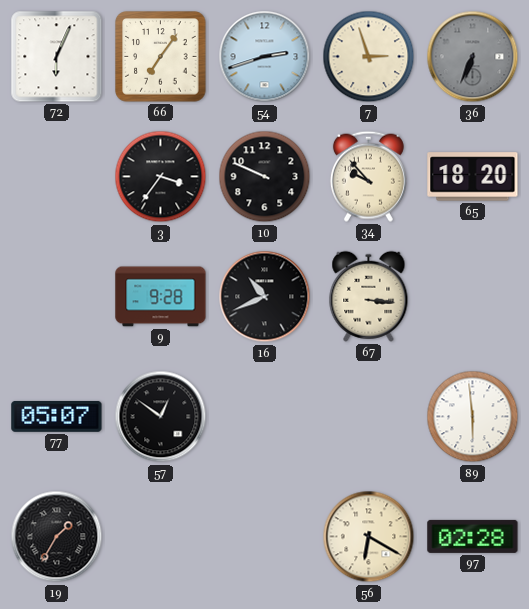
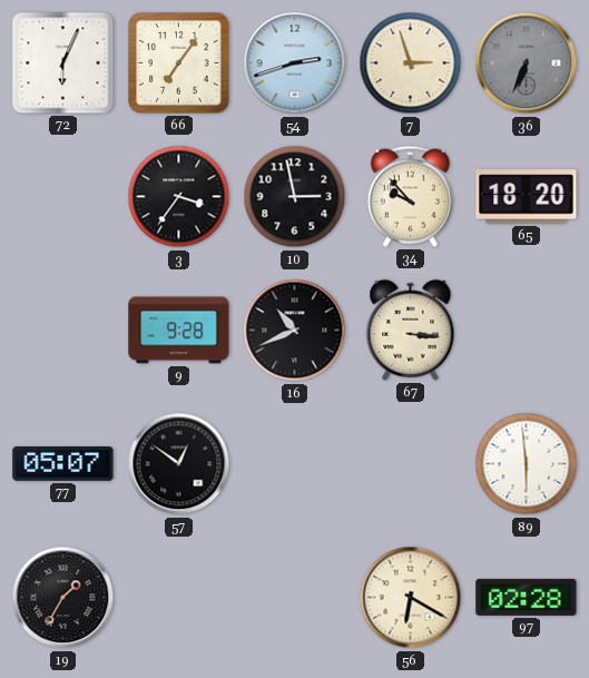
10: 9:49 -> 2:58
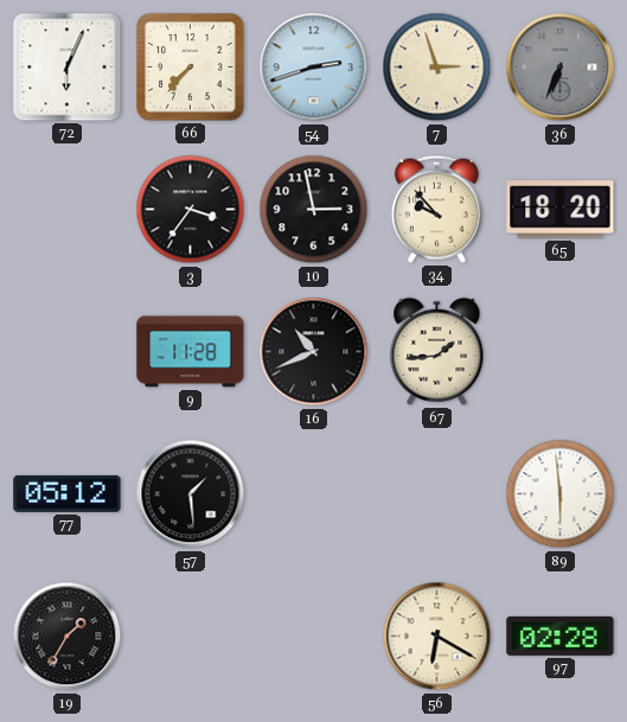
66: 7:06 -> 7:37
9: 9:28 -> 11:28
67: 3:16 -> 1:44
77: 05:07 -> 05:12
57: 12:51 -> 1:29
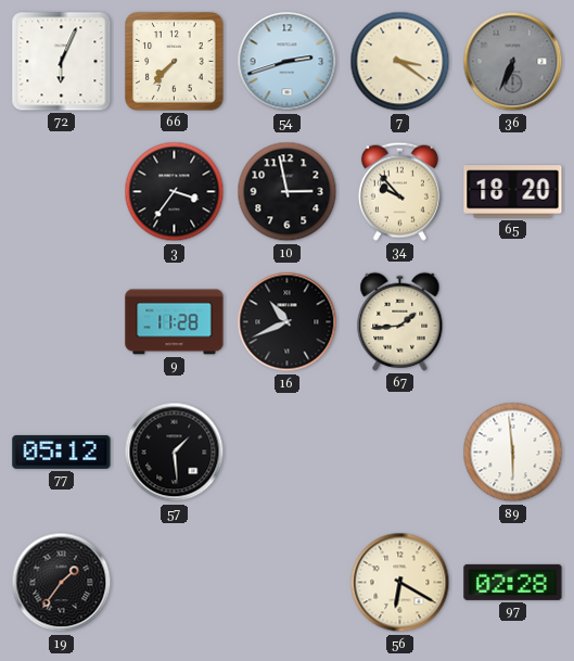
7: 2:57 -> 3:21
19: 1:35 -> 1:36
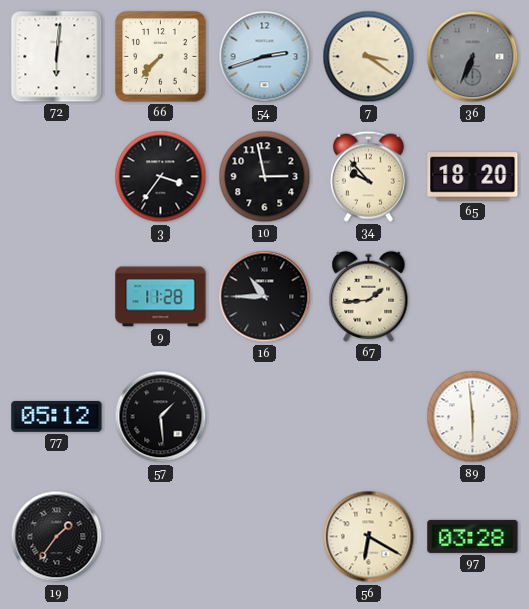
72: 6:04 -> 6:01
16: 10:41 -> 10:45
97: 02:28 -> 03:28
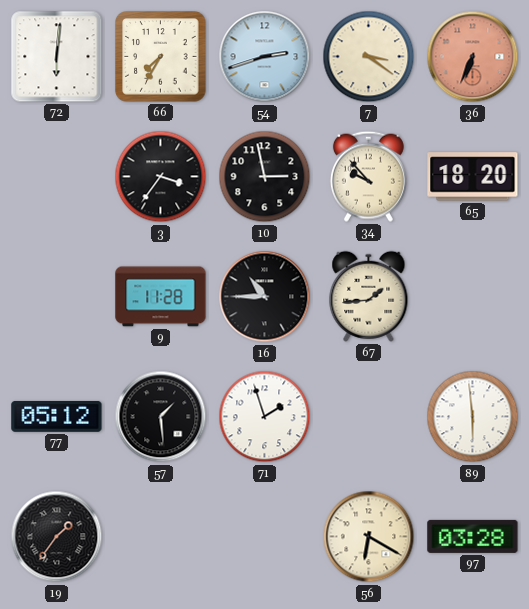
66: 7:37 -> 7:35
36 dial: grey -> salmon
71: none -> 1:57
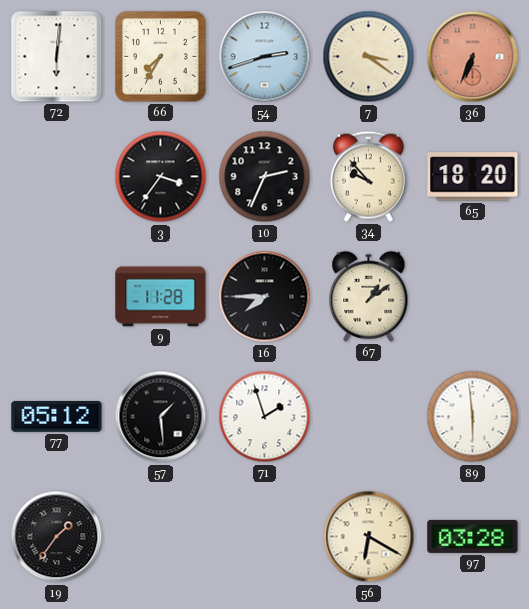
10: 2:58 -> 2:34
16: 10:45 -> 7:45
67: 1:44 -> 1:09
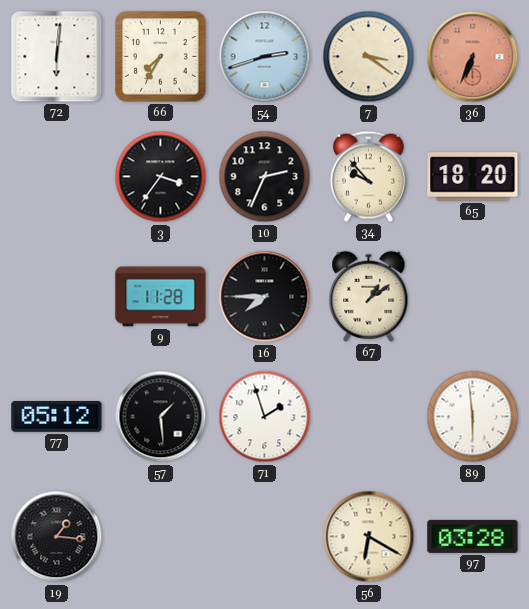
19: 1:36 -> 1:16
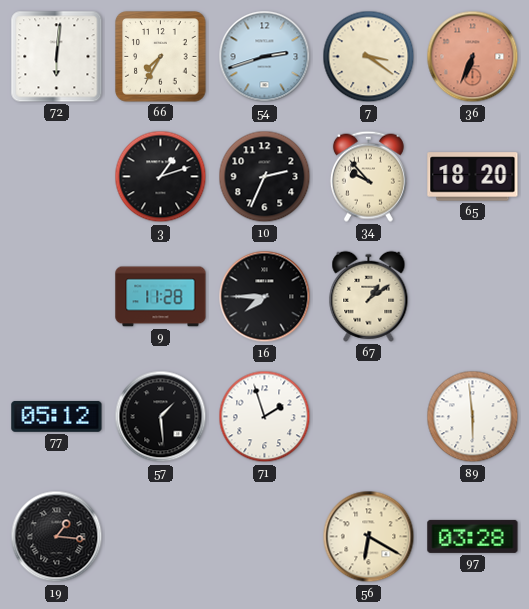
3: 3:36 -> 1:12
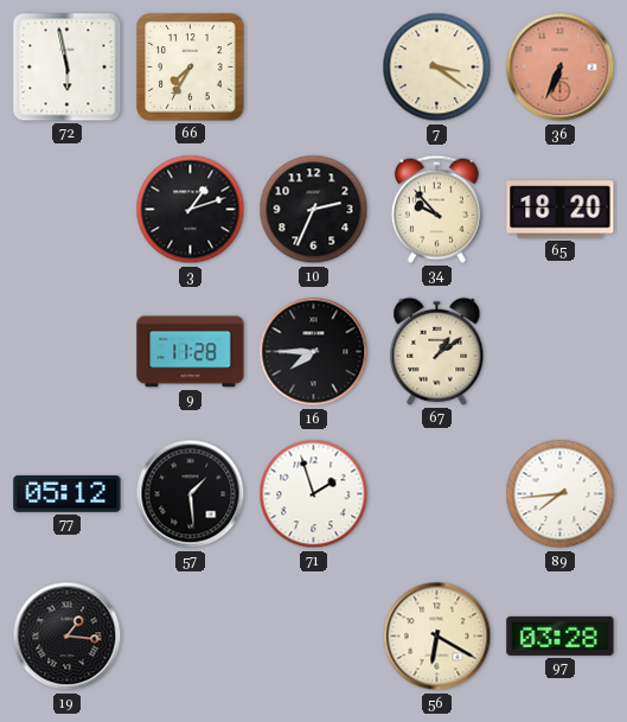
72: 6:01 -> 5:58
54: 2:42 -> none
89: 5:59 -> 7:44
